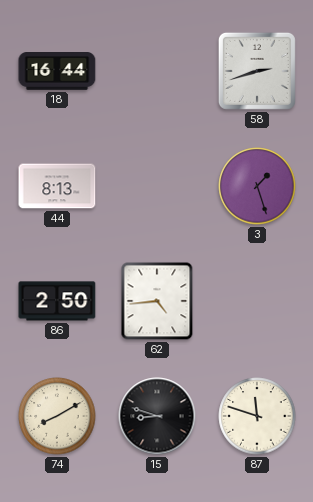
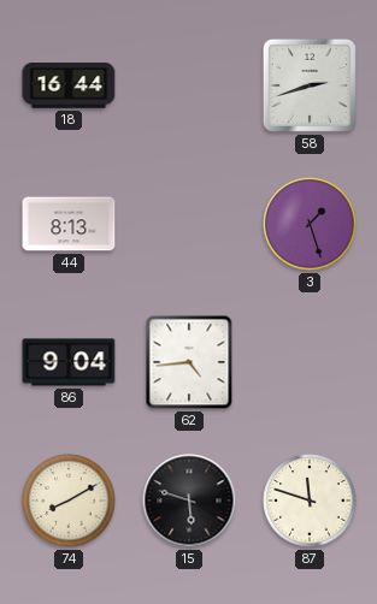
86: 2:50 -> 9:04
15: 8:48 -> 5:48
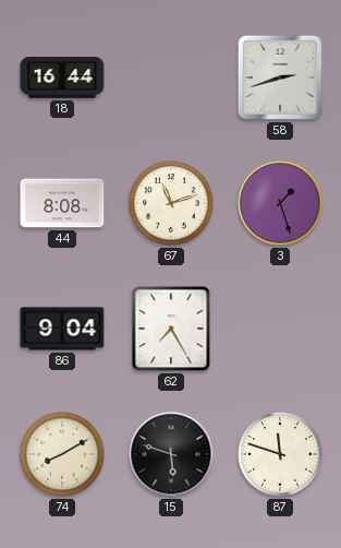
44: 8:13 -> 8:08
67: none -> 11:12
62: 4:44 -> 7:25
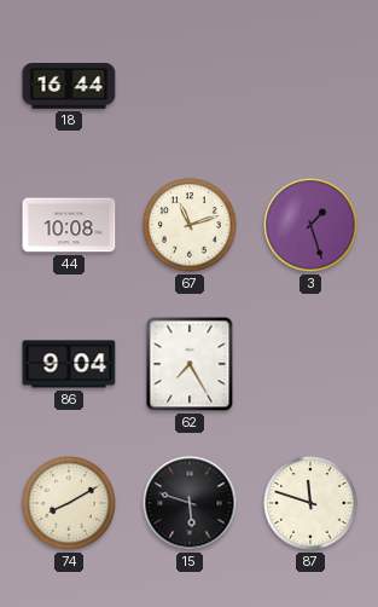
58: 2:42 -> none
44: 8:08 -> 10:08
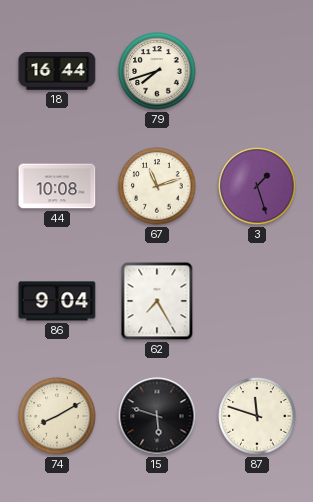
79: none -> 7:42
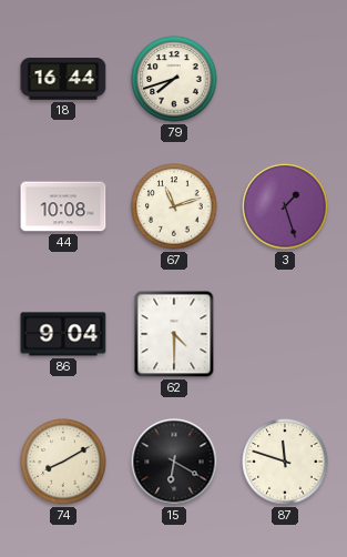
62: 7:25 -> 4:30
15: 5:48 -> 6:20
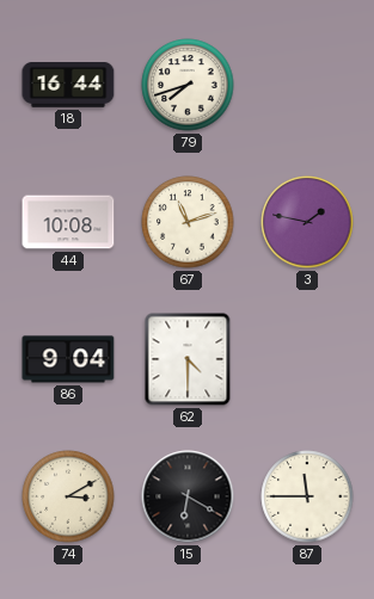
3: 1:27 -> 1:47
74: 8:10 -> 3:10
87: 11:48 -> 11:45
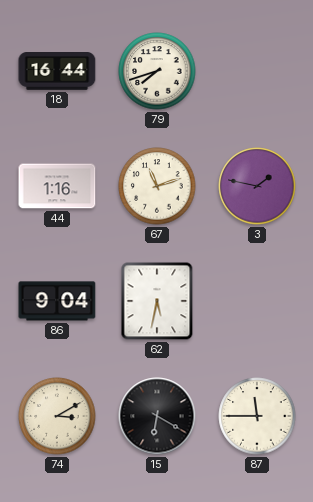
44: 10:08 -> 1:16
62: 4:30 -> 5:32
